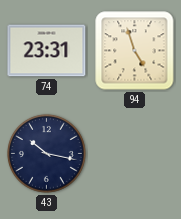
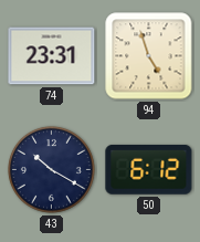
43: 10:17 -> 10:20
50: none -> 6:12
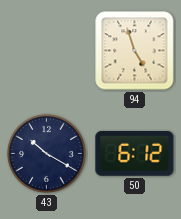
74: 23:31 -> none
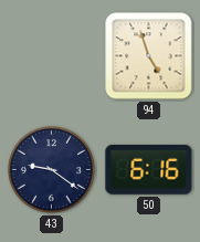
43: 10:20 -> 9:21
50: 6:12 -> 6:16
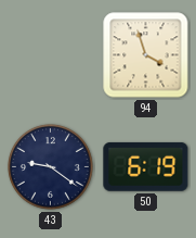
94: 4:57 -> 3:57
50: 6:16 -> 6:19
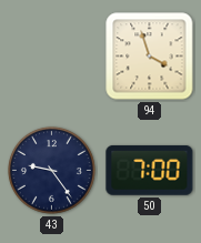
43: 9:21 -> 9:24
50: 6:19 -> 7:00
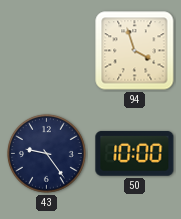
50: 7:00 -> 10:00
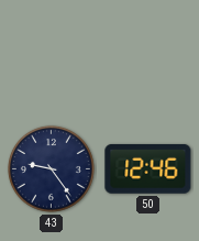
94: 3:57 -> none
50: 10:00 -> 12:46
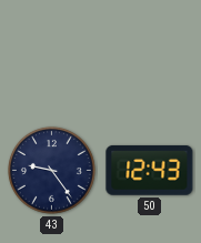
50: 12:46 -> 12:43
